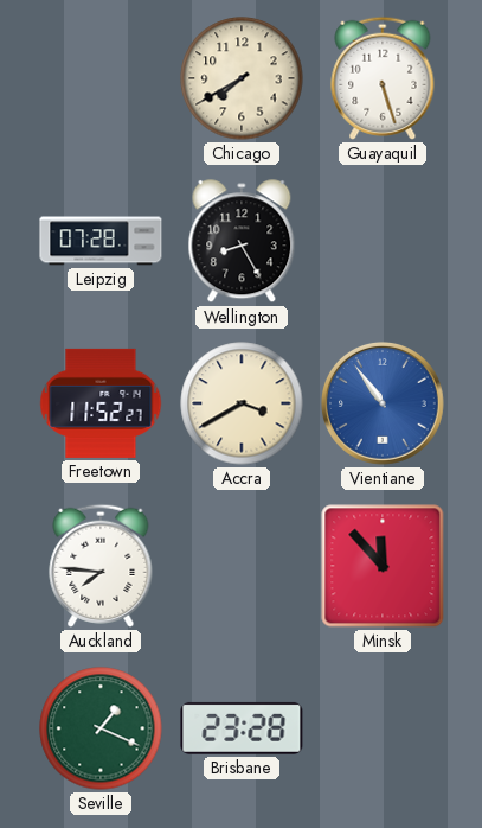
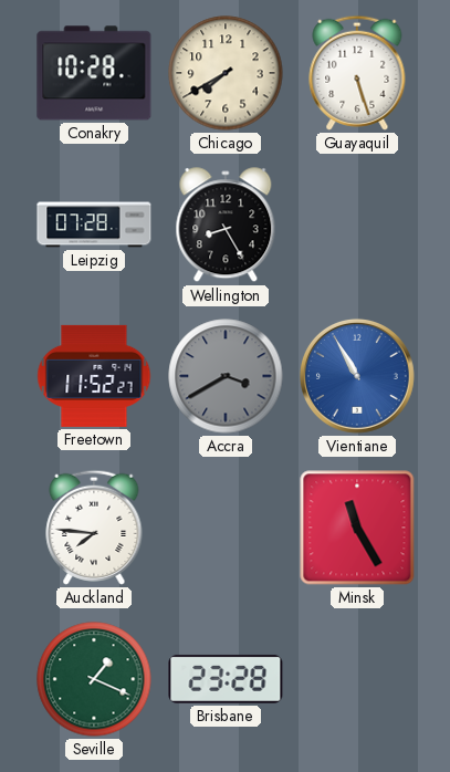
Conakry: none -> 10:28
Accra dial: cream -> grey
Vientiane: 10:54 -> 10:55
Minsk: 11:53 -> 11:25
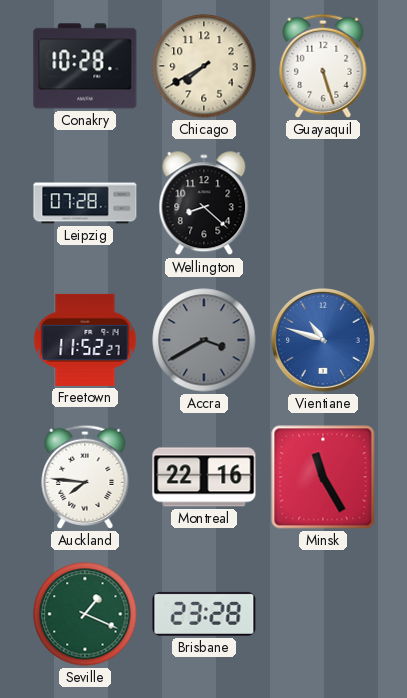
Wellington: 8:25 -> 8:22
Vientiane: 10:55 -> 10:48
Montreal: none -> 22:16
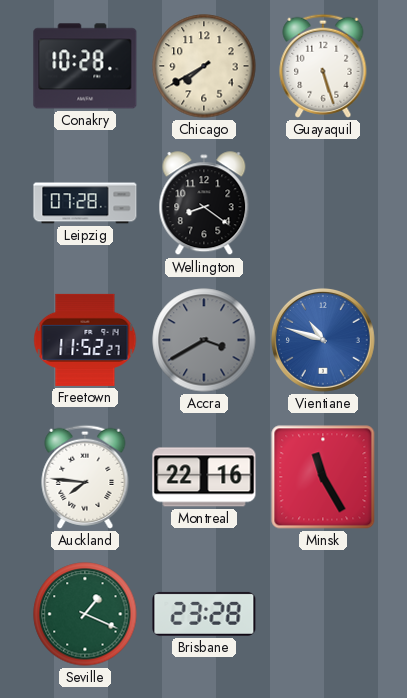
Wellington: 8:22 -> 8:21
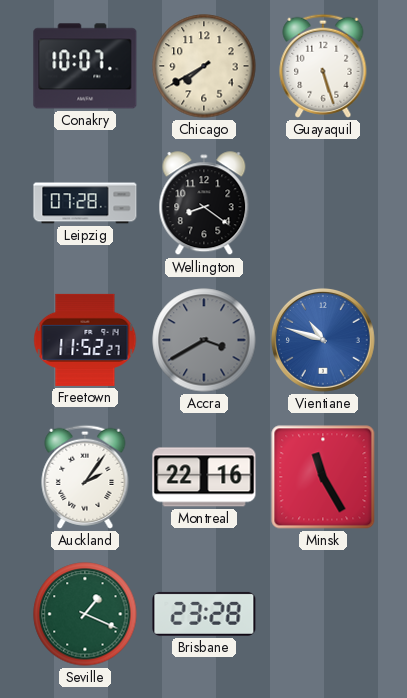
Conakry: 10:28 -> 10:07
Auckland: 7:46 -> 2:06
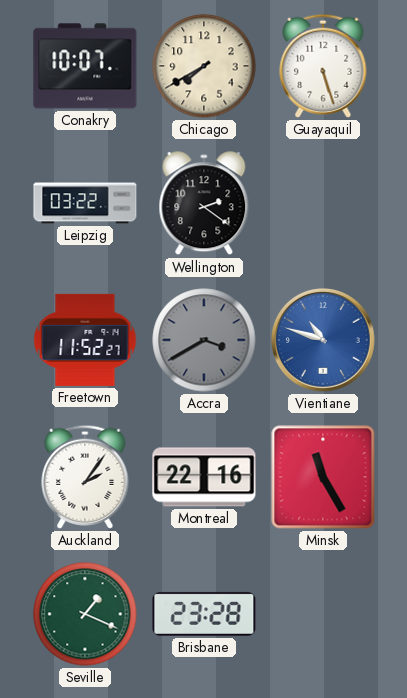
Leipzig: 07:28 -> 03:22
Wellington: 8:21 -> 2:21
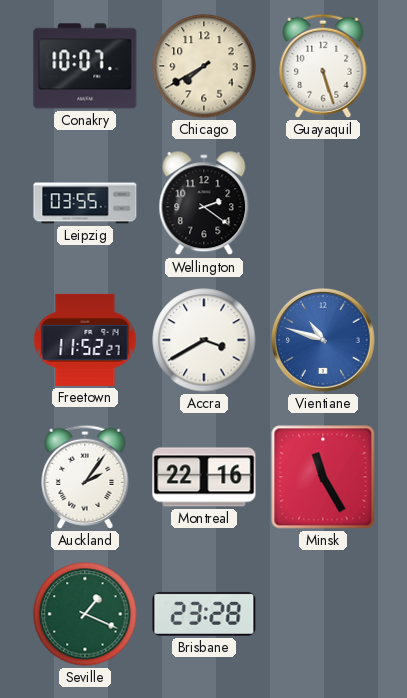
Leipzig: 03:22 -> 03:55
Accra dial: grey -> white
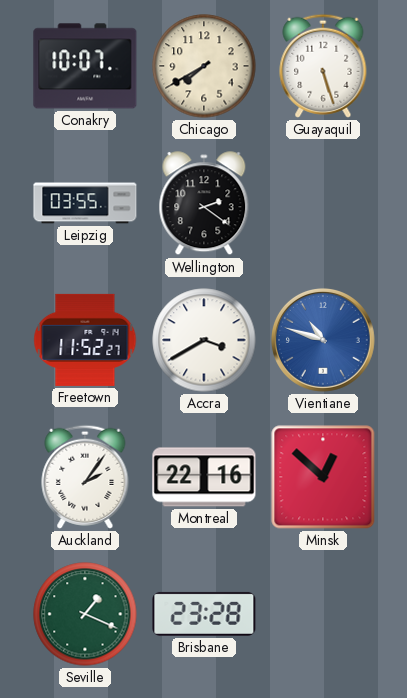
Minsk: 11:25 -> 12:52
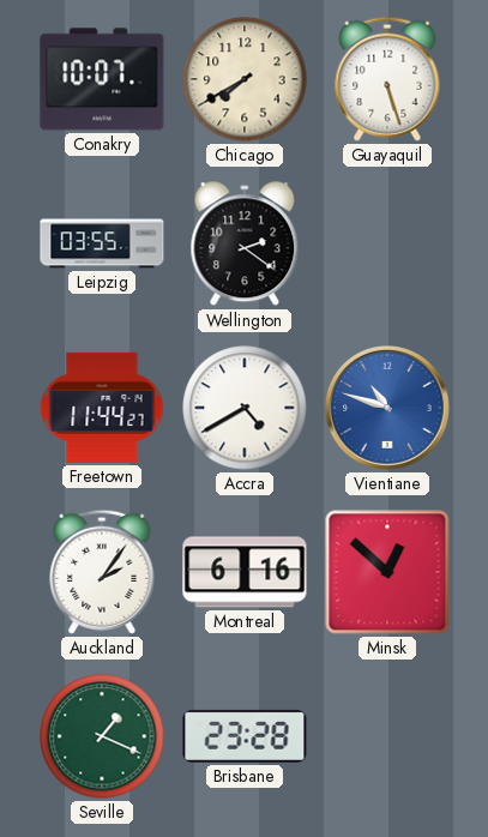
Freetown: 11:52 -> 11:44
Accra: 3:40 -> 4:40
Montreal: 22:16 -> 6:16
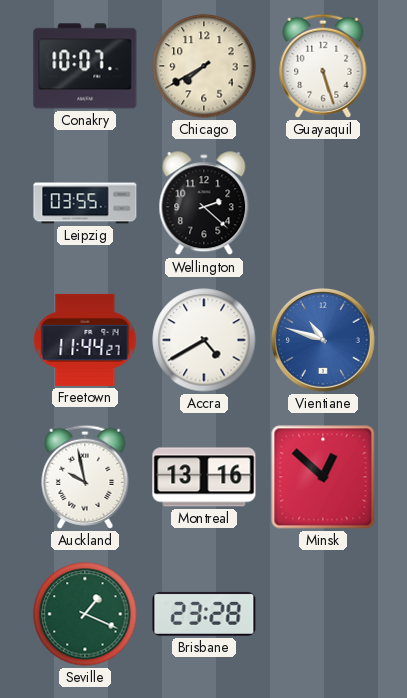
Wellington: 2:21 -> 2:22
Auckland: 2:06 -> 9:58
Montreal: 6:16 -> 13:16
